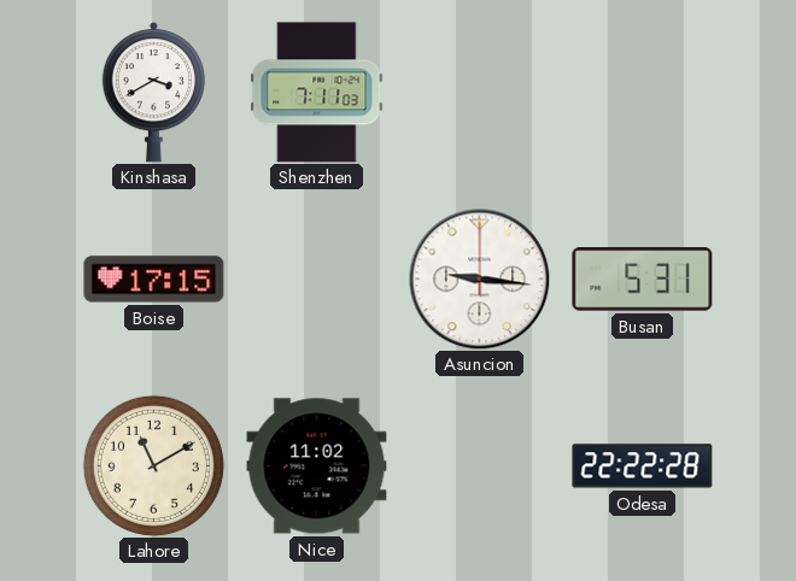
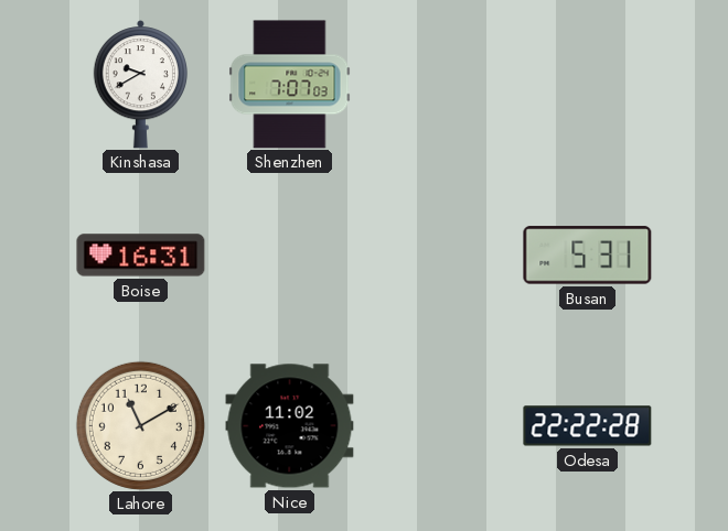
Kinshasa: 3:40 -> 9:40
Shenzhen: 7:11 -> 7:07
Boise: 17:15 -> 16:31
Asuncion: 9:16 -> none
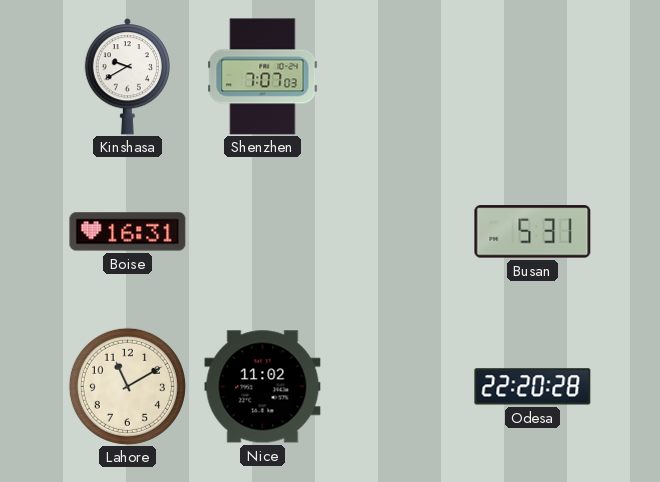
Odesa: 22:22 -> 22:20
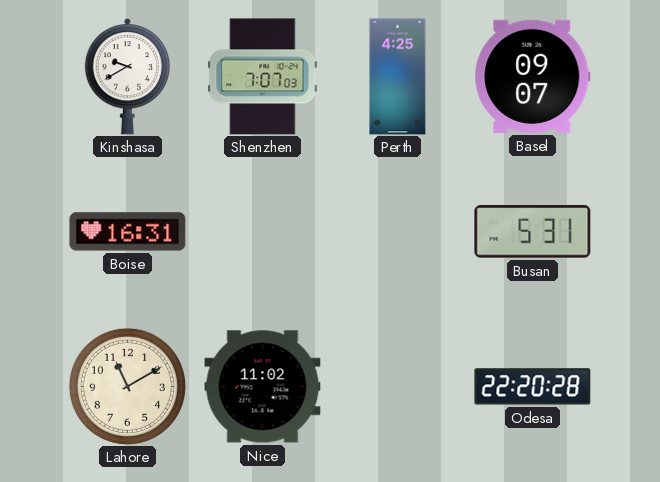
Perth: none -> 4:25
Basel: none -> 09:07
